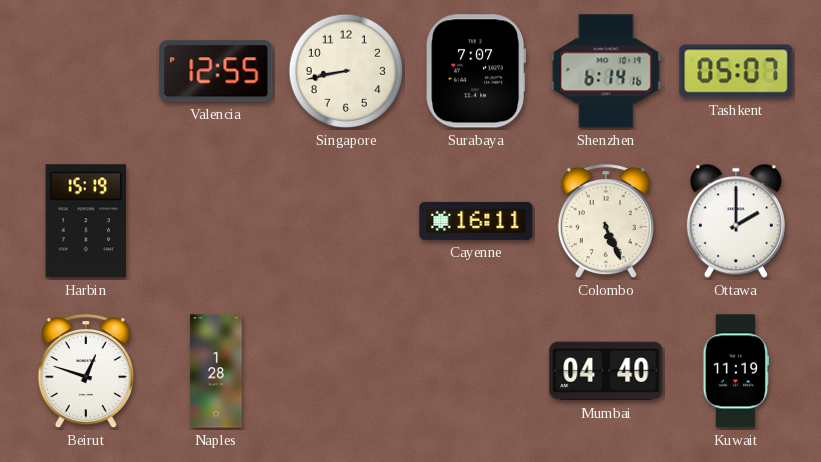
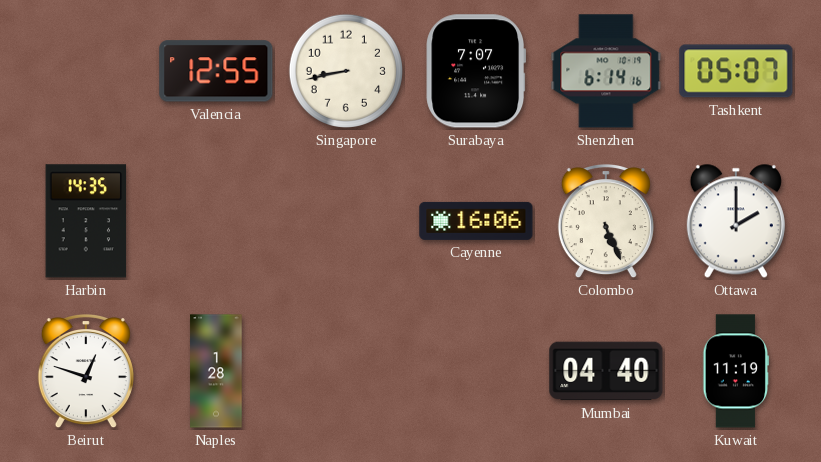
Harbin: 15:19 -> 14:35
Cayenne: 16:11 -> 16:06
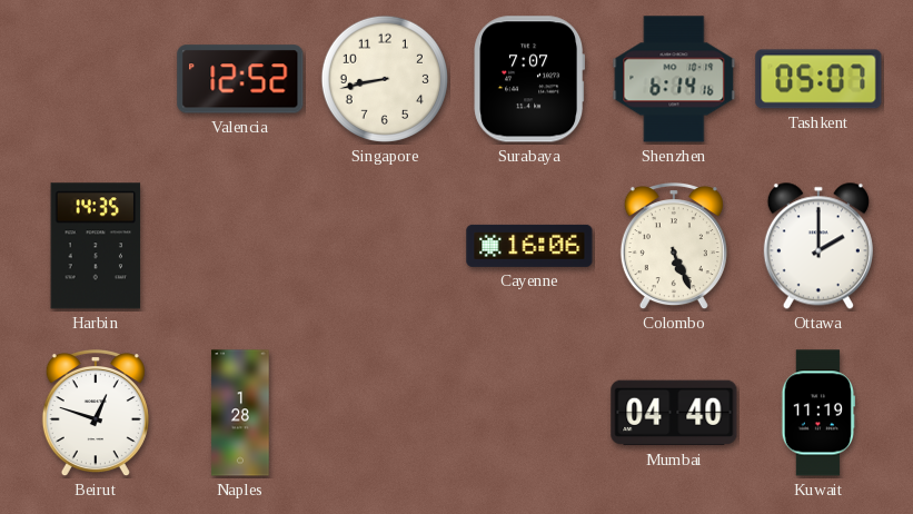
Valencia: 12:55 -> 12:52
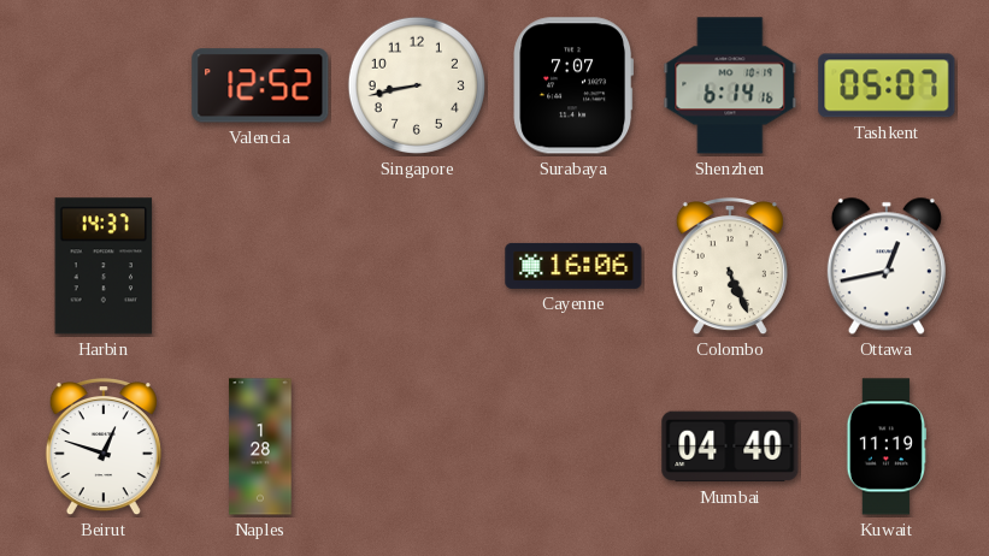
Harbin: 14:35 -> 14:37
Ottawa: 2:00 -> 12:43
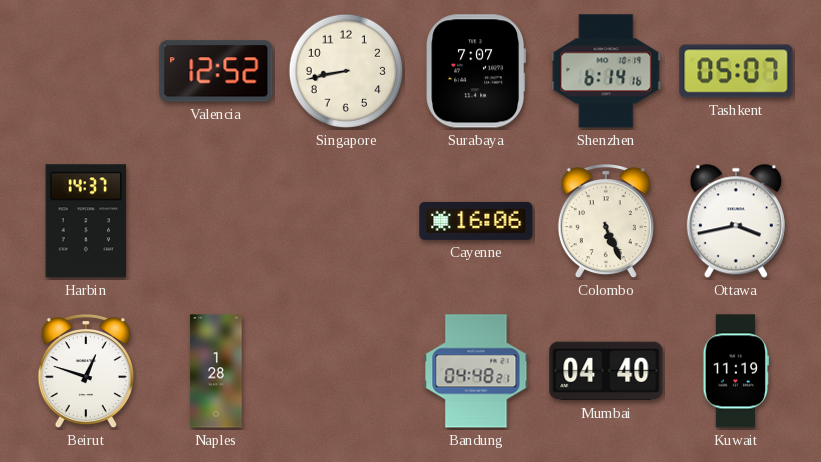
Ottawa: 12:43 -> 3:43
Bandung: none -> 04:48
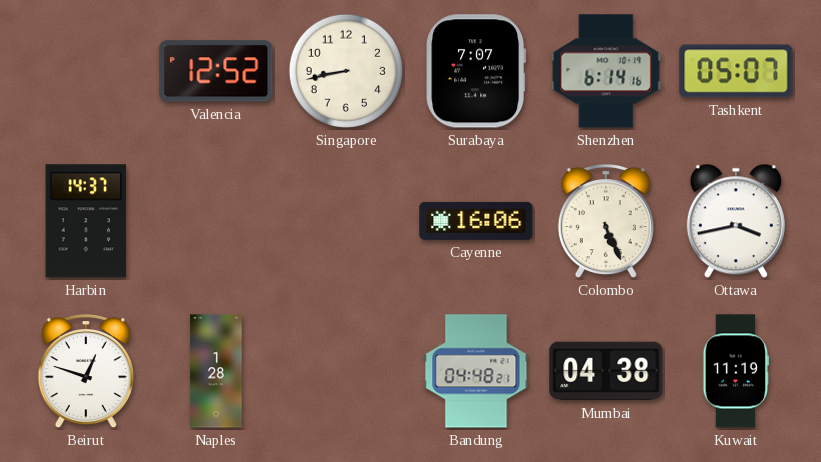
Mumbai: 04:40 -> 04:38
